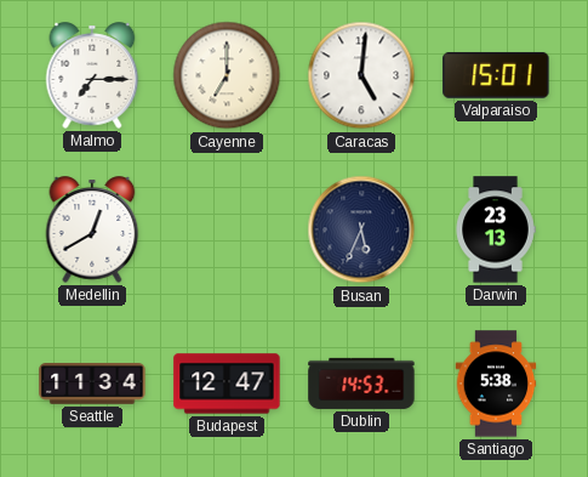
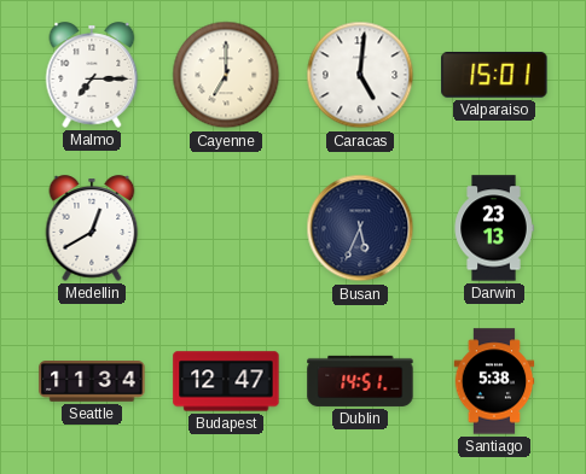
Dublin: 14:53 -> 14:51
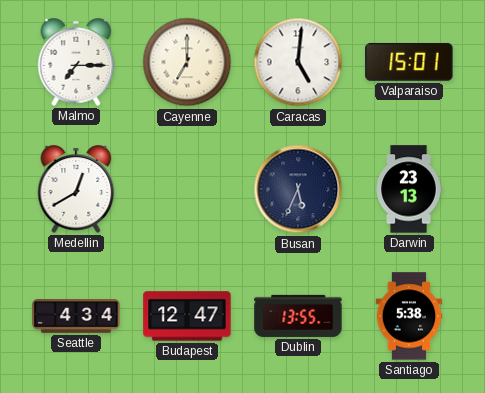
Seattle: 11:34 -> 4:34
Dublin: 14:51 -> 13:55
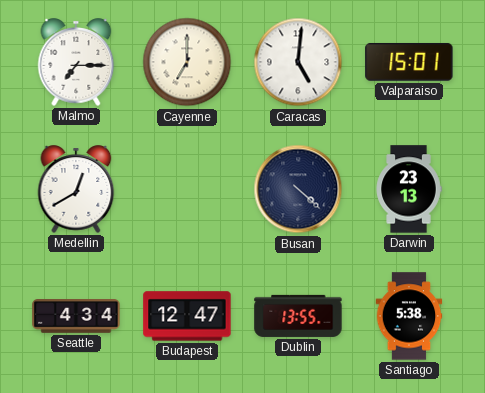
Busan: 5:34 -> 4:22
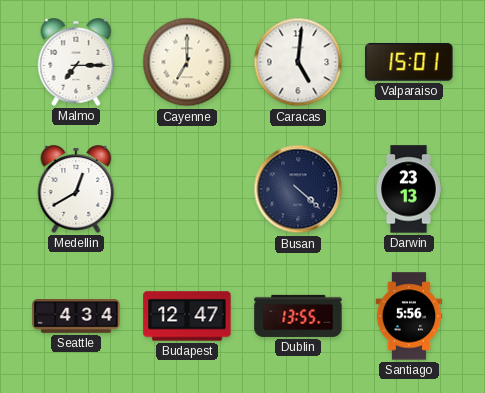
Santiago: 5:38 -> 5:56
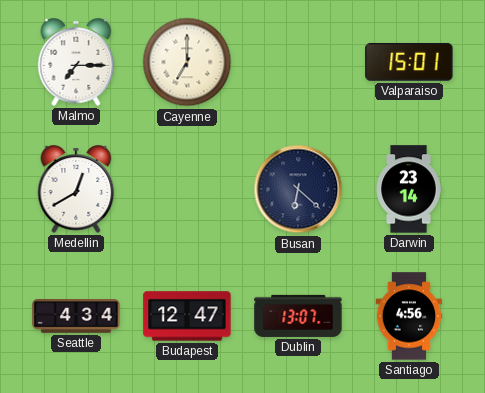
Caracas: 5:01 -> none
Busan: 4:22 -> 6:22
Darwin: 23:13 -> 23:14
Dublin: 13:55 -> 13:07
Santiago: 5:56 -> 4:56
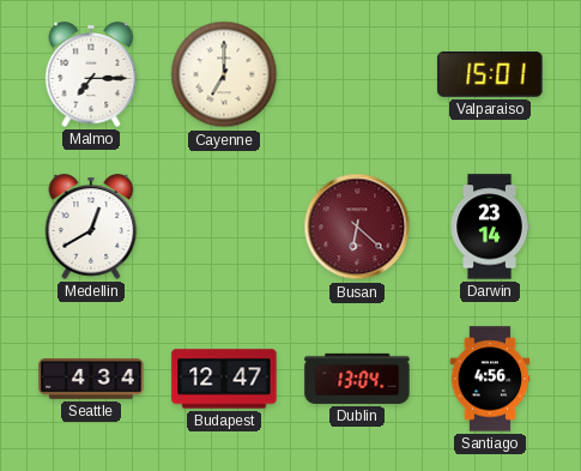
Busan dial: navy -> burgundy
Dublin: 13:07 -> 13:04
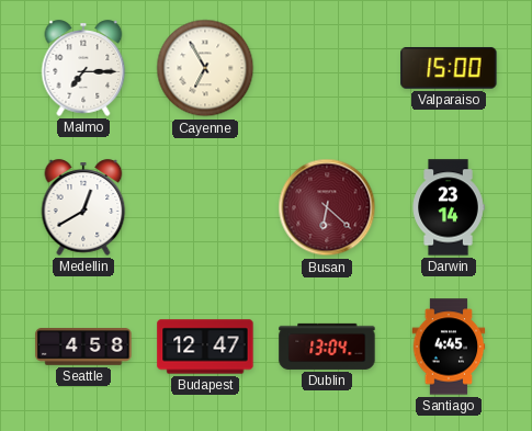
Cayenne: 7:00 -> 6:55
Valparaiso: 15:01 -> 15:00
Seattle: 4:34 -> 4:58
Santiago: 4:56 -> 4:45
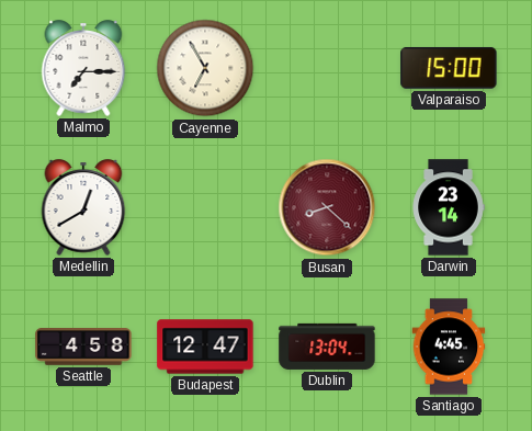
Busan: 6:22 -> 8:22
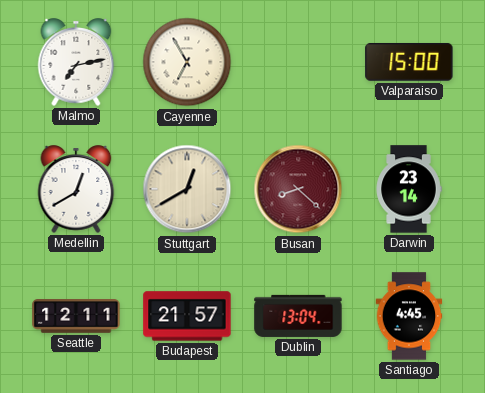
Malmo: 7:15 -> 7:13
Stuttgart: none -> 12:40
Seattle: 4:58 -> 12:11
Budapest: 12:47 -> 21:57
